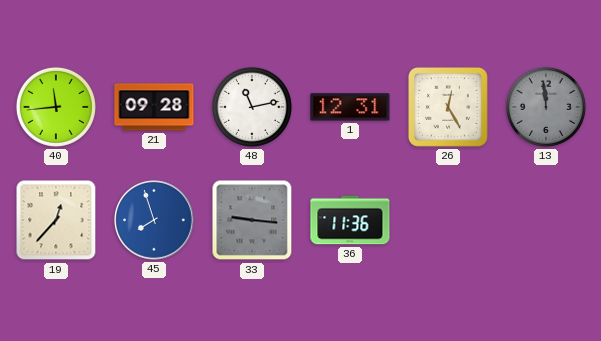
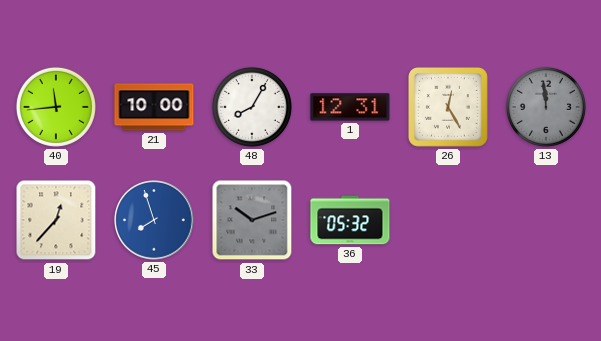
21: 09:28 -> 10:00
48: 11:13 -> 8:05
33: 9:16 -> 10:12
36: 11:36 -> 05:32
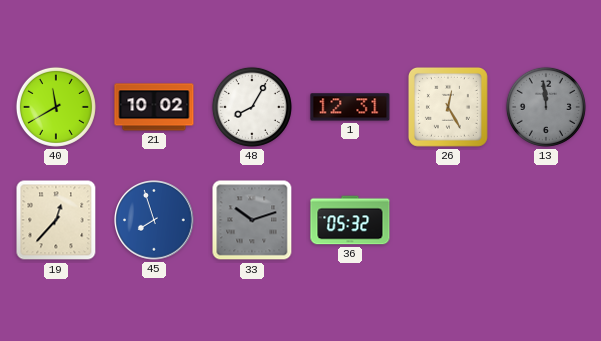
40: 11:44 -> 11:40
21: 10:00 -> 10:02
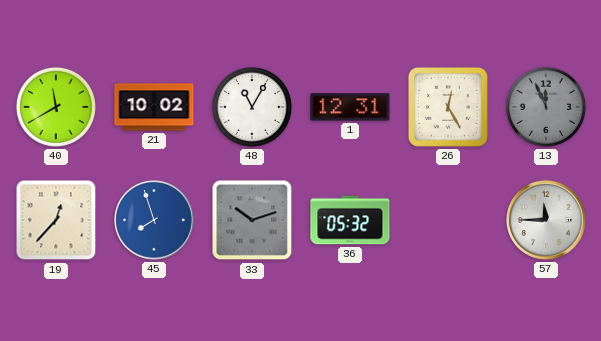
48: 8:05 -> 11:05
13: 11:59 -> 11:56
57: none -> 11:45
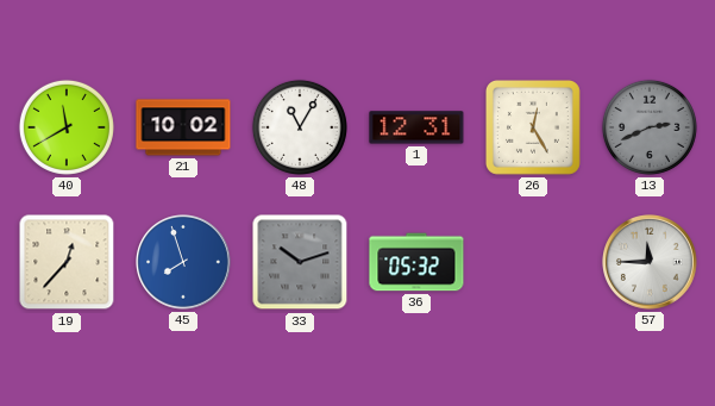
13: 11:56 -> 2:41
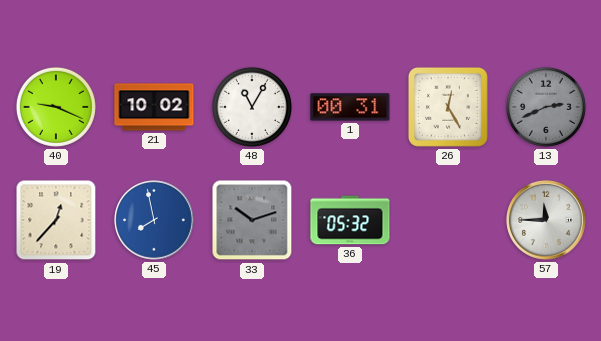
40: 11:40 -> 9:19
1: 12:31 -> 00:31
45: 7:57 -> 7:58
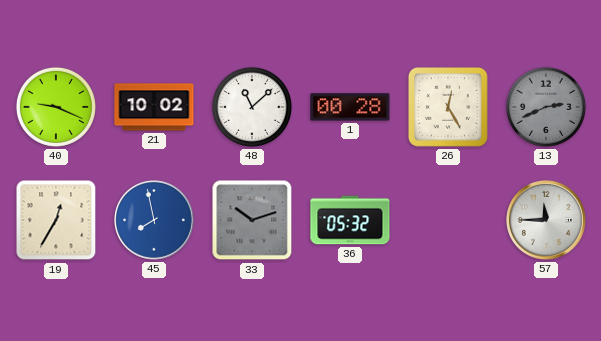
48: 11:05 -> 11:08
1: 00:31 -> 00:28
19: 12:37 -> 12:35
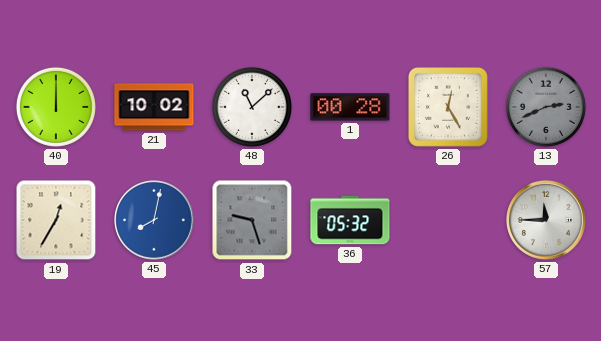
40: 9:19 -> 12:00
45: 7:58 -> 8:02
33: 10:12 -> 9:27
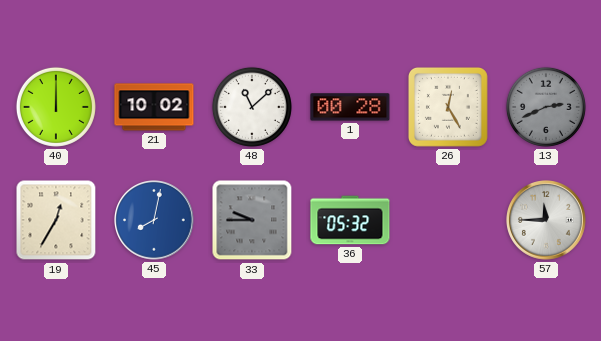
33: 9:27 -> 9:45
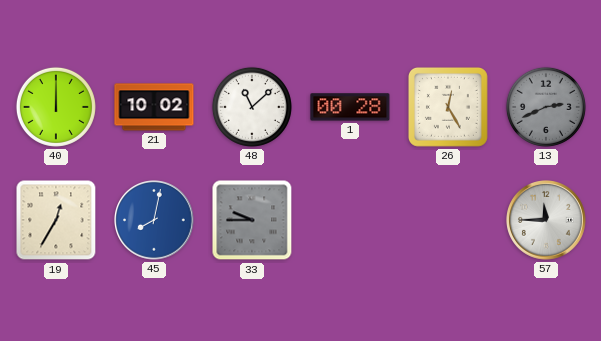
36: 05:32 -> none
